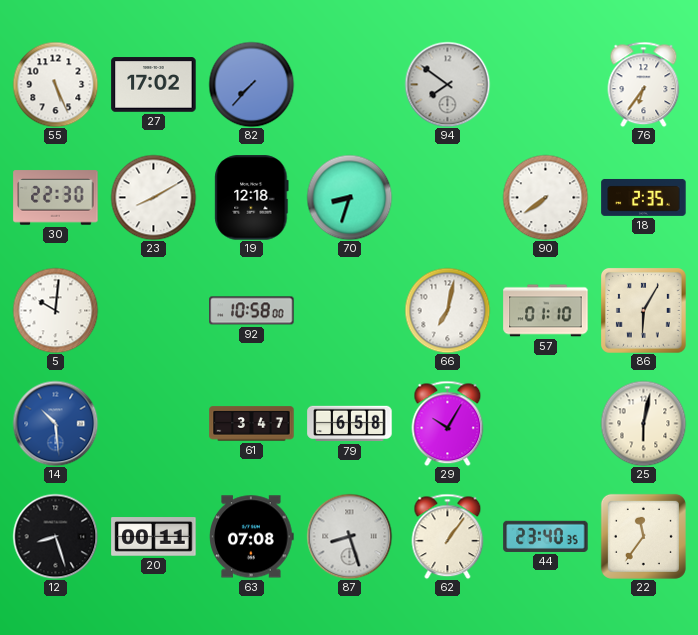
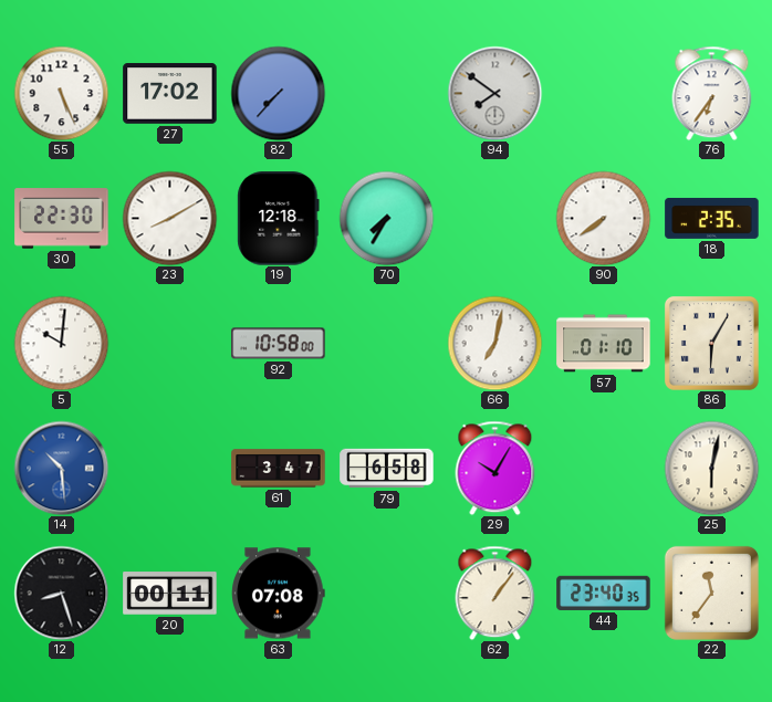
70: 8:33 -> 7:35
87: 8:27 -> none
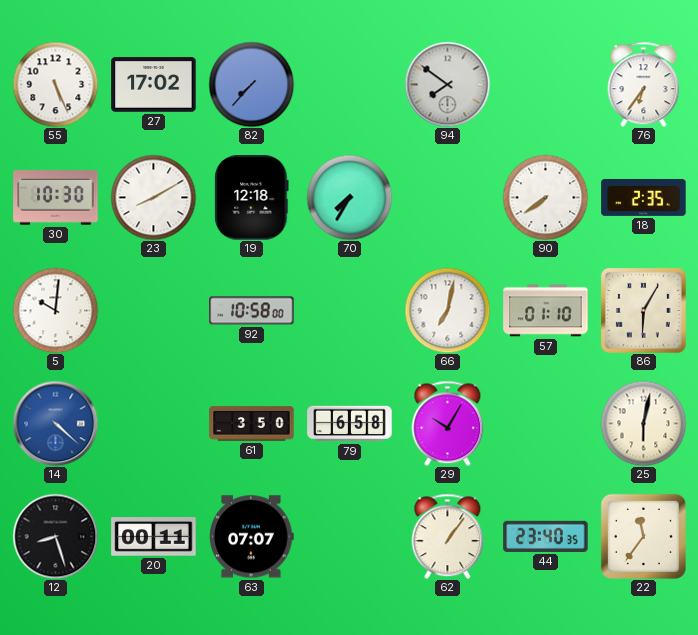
30: 22:30 -> 10:30
14: 10:29 -> 4:22
61: 3:47 -> 3:50
63: 07:08 -> 07:07
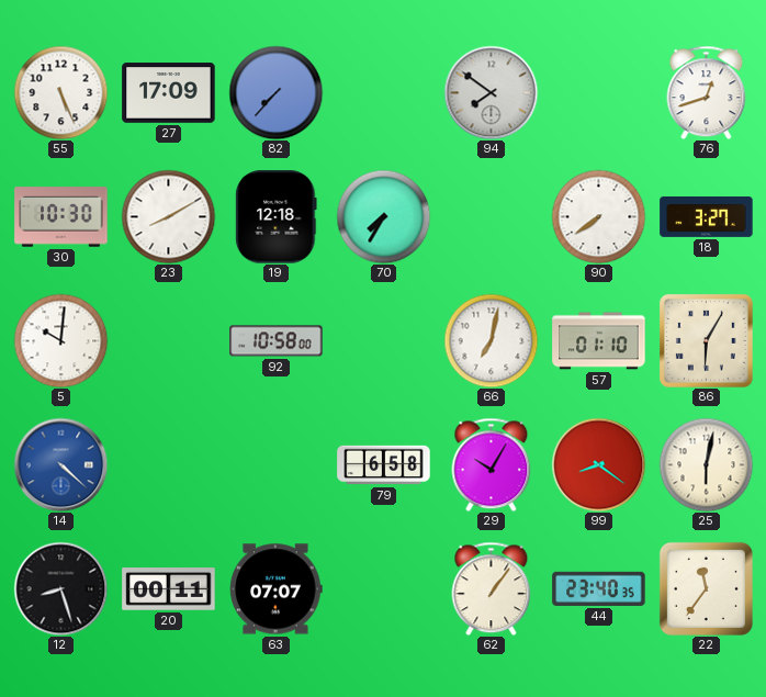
27: 17:02 -> 17:09
76: 6:36 -> 12:42
18: 2:35 -> 3:27
61: 3:50 -> none
99: none -> 8:21
